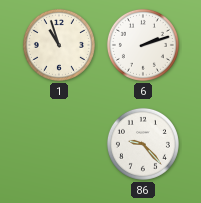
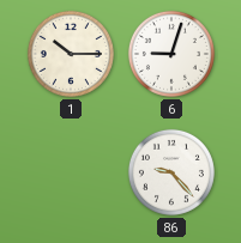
1: 10:57 -> 10:15
6: 2:12 -> 9:03
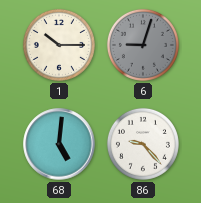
6 dial: white -> grey
68: none -> 5:01
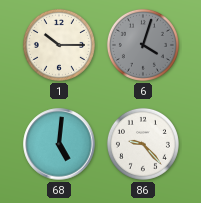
6: 9:03 -> 4:03
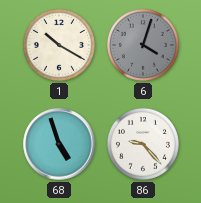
1: 10:15 -> 10:20
68: 5:01 -> 4:57
